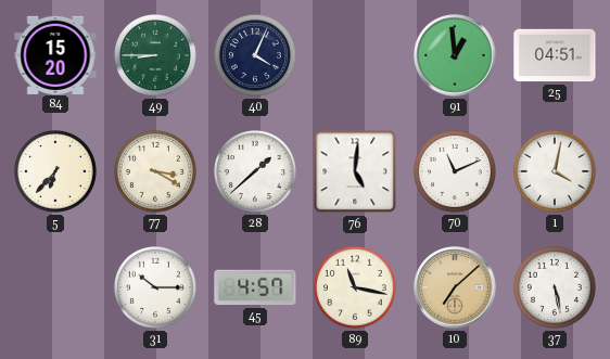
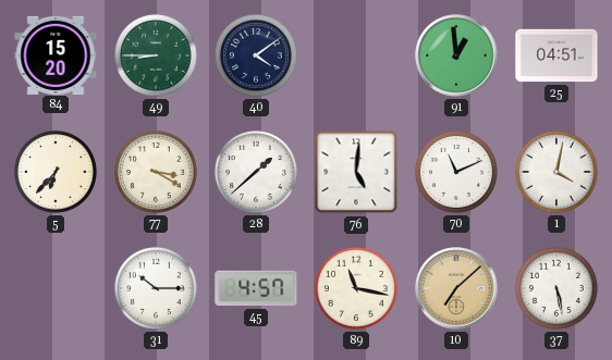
40: 4:04 -> 4:09
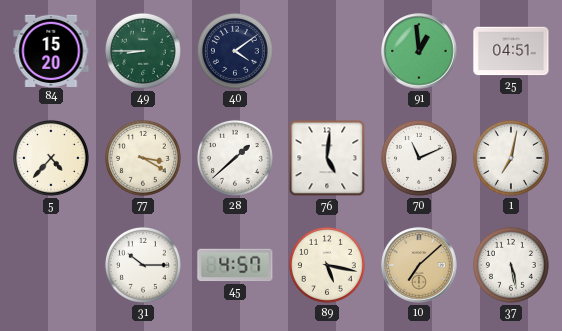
5: 6:37 -> 4:37
1: 4:02 -> 7:02
89: 11:17 -> 5:17
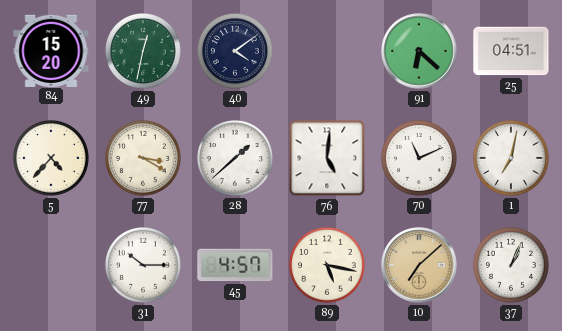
49: 8:45 -> 12:32
91: 12:59 -> 6:22
37: 5:28 -> 1:04
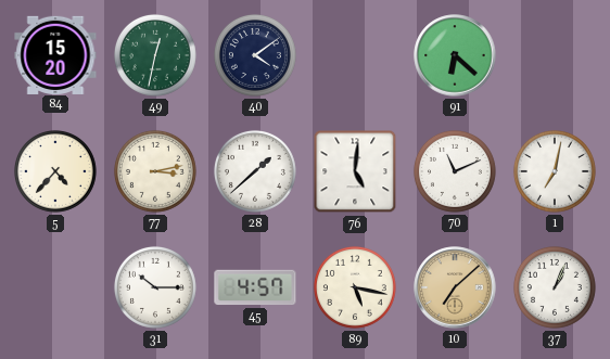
25: 04:51 -> none
77: 3:20 -> 3:13
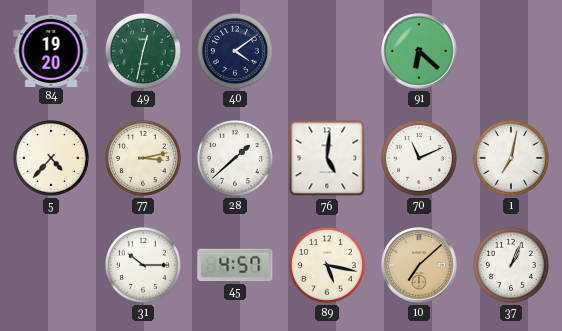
84: 15:20 -> 19:20
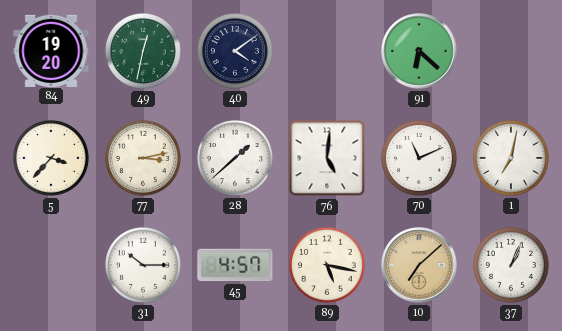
5: 4:37 -> 3:37
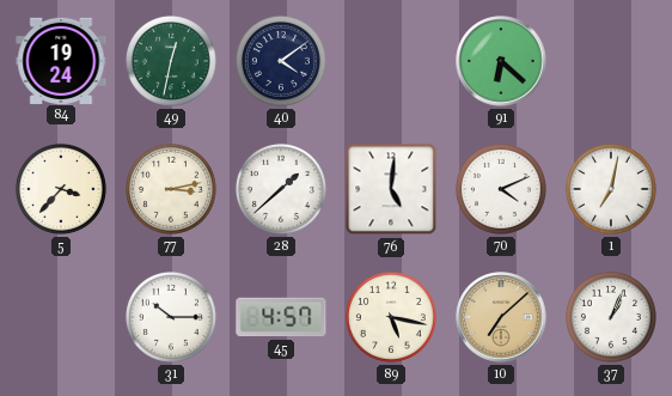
84: 19:20 -> 19:24
70: 11:11 -> 4:11
